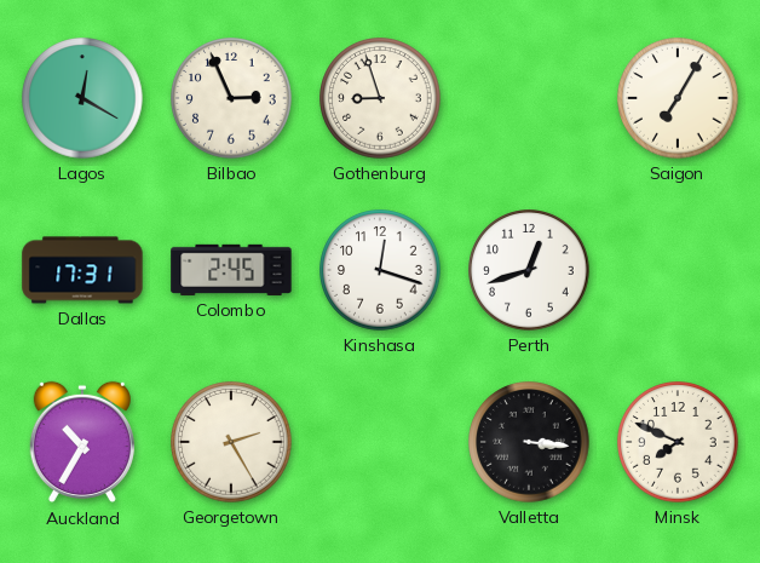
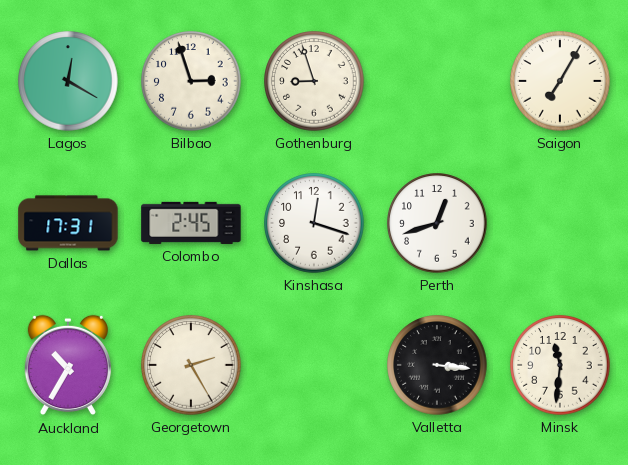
Bilbao: 2:56 -> 2:57
Minsk: 7:49 -> 11:31
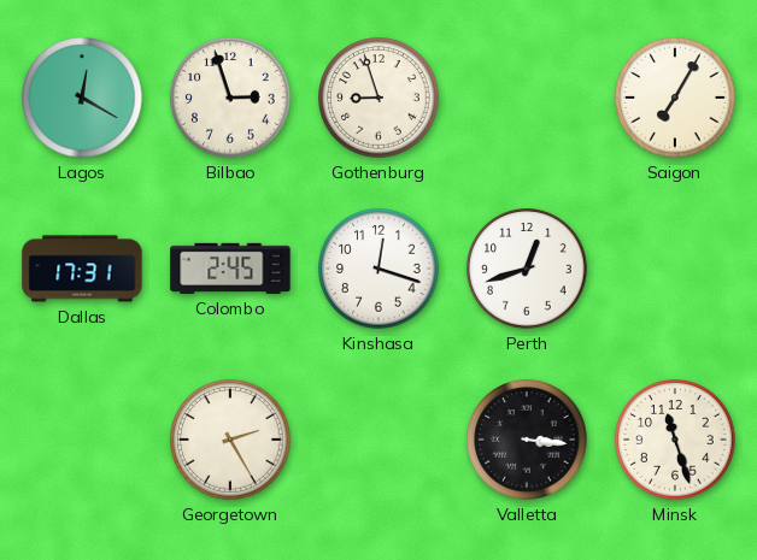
Auckland: 10:35 -> none
Minsk: 11:31 -> 11:27
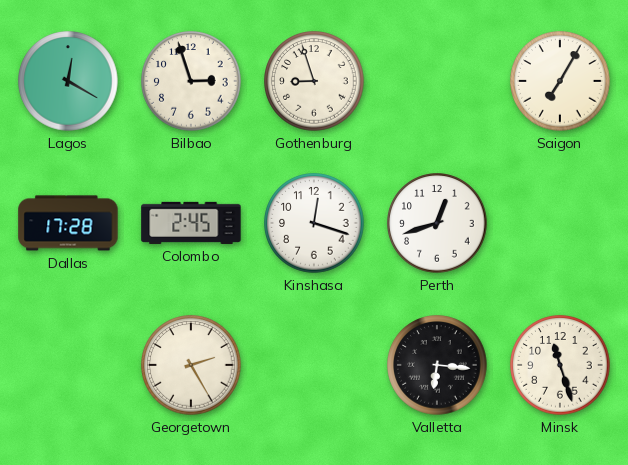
Dallas: 17:31 -> 17:28
Valletta: 3:16 -> 6:16
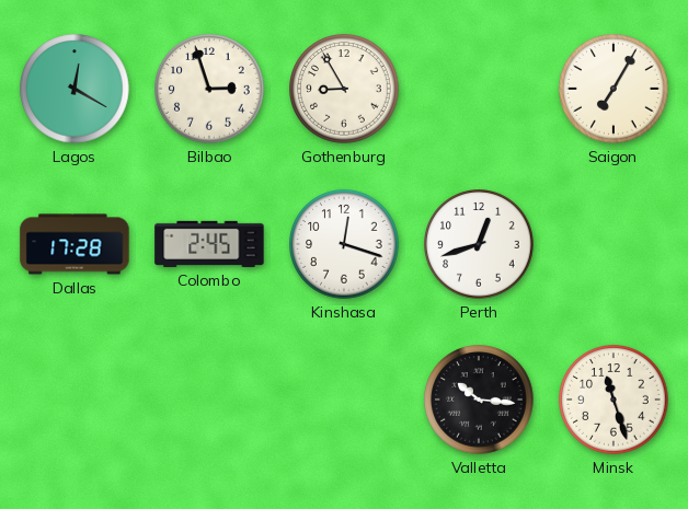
Gothenburg: 8:57 -> 8:55
Georgetown: 2:25 -> none
Valletta: 6:16 -> 10:16
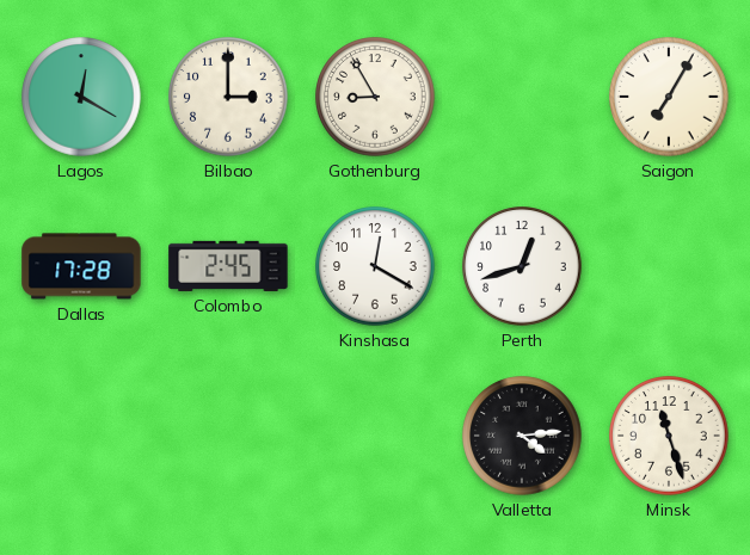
Bilbao: 2:57 -> 3:00
Kinshasa: 12:18 -> 12:20
Valletta: 10:16 -> 4:14
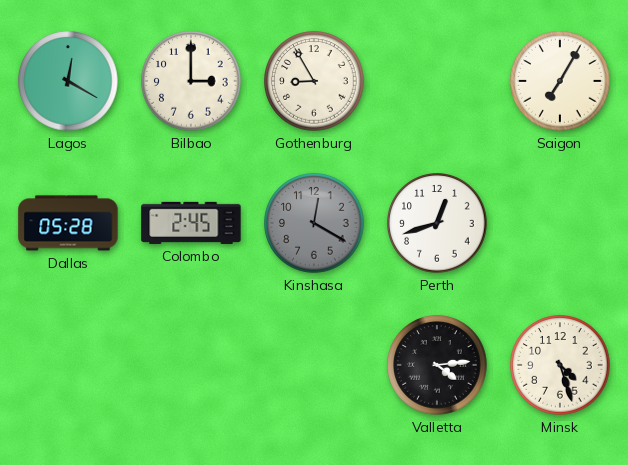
Dallas: 17:28 -> 05:28
Kinshasa dial: white -> grey
Minsk: 11:27 -> 4:27
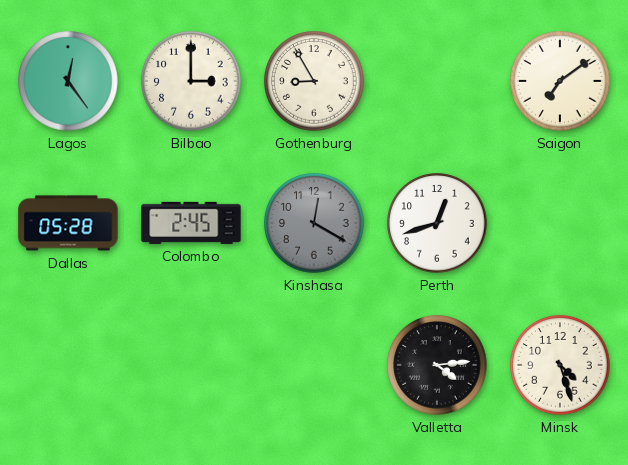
Lagos: 12:20 -> 12:24
Saigon: 7:05 -> 7:09
